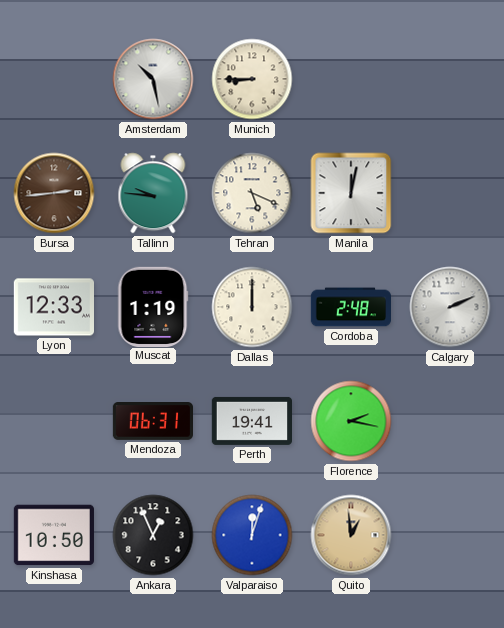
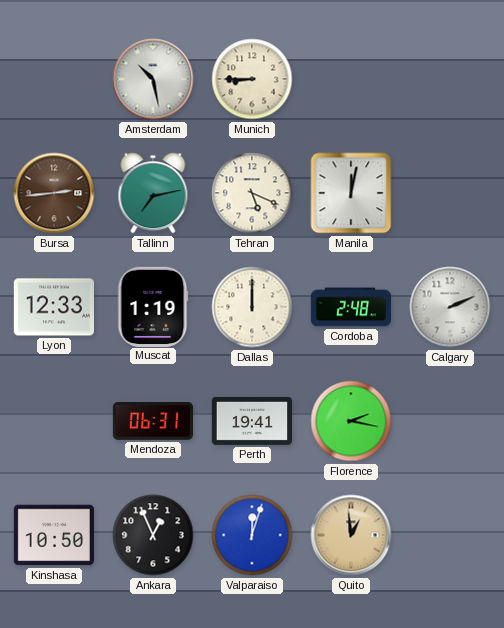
Tallinn: 9:46 -> 7:13
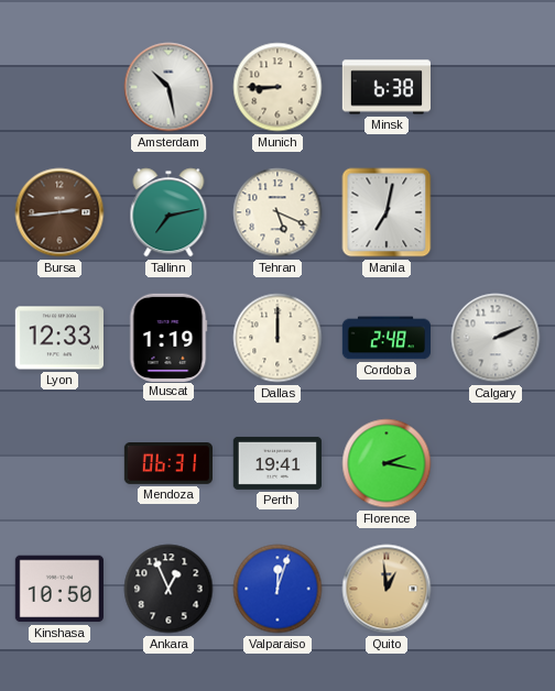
Minsk: none -> 6:38
Manila: 12:02 -> 7:02
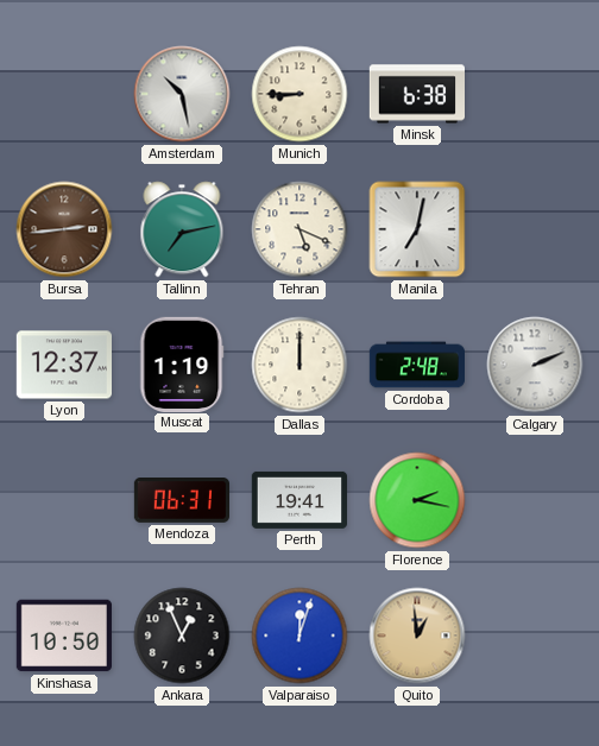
Lyon: 12:33 -> 12:37
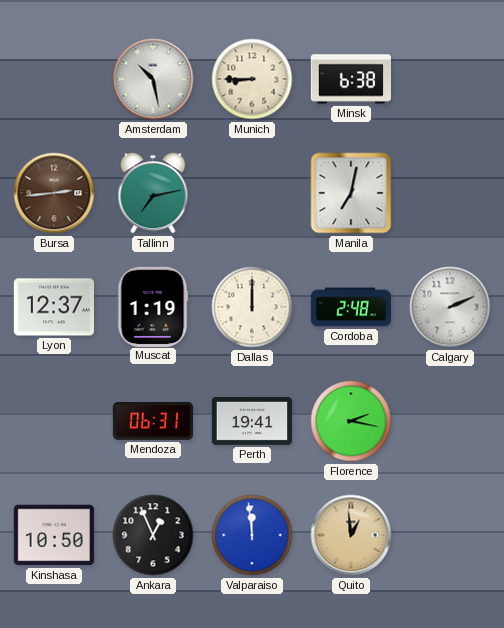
Tehran: 5:19 -> none
Valparaiso: 12:03 -> 11:59
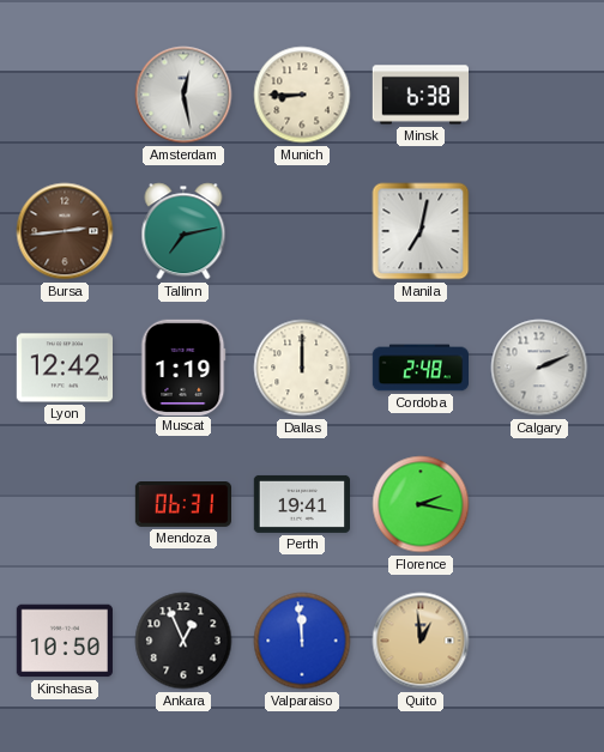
Amsterdam: 10:28 -> 12:28
Lyon: 12:37 -> 12:42
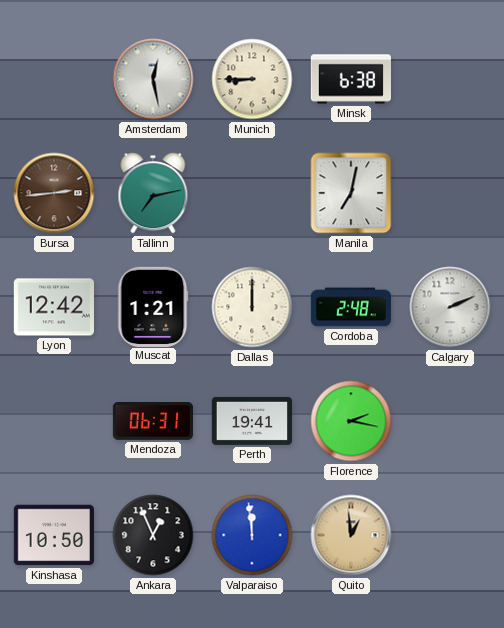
Muscat: 1:19 -> 1:21
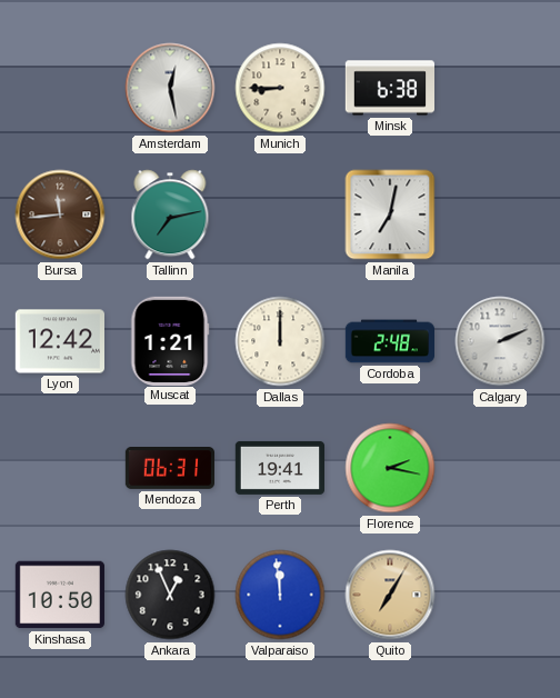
Bursa: 2:44 -> 11:44
Quito: 12:59 -> 7:05
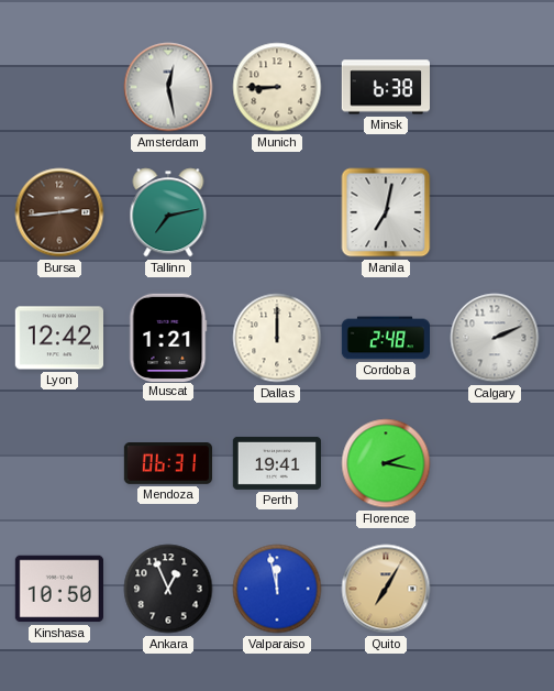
Bursa: 11:44 -> 2:44
Valparaiso: 11:59 -> 11:58
